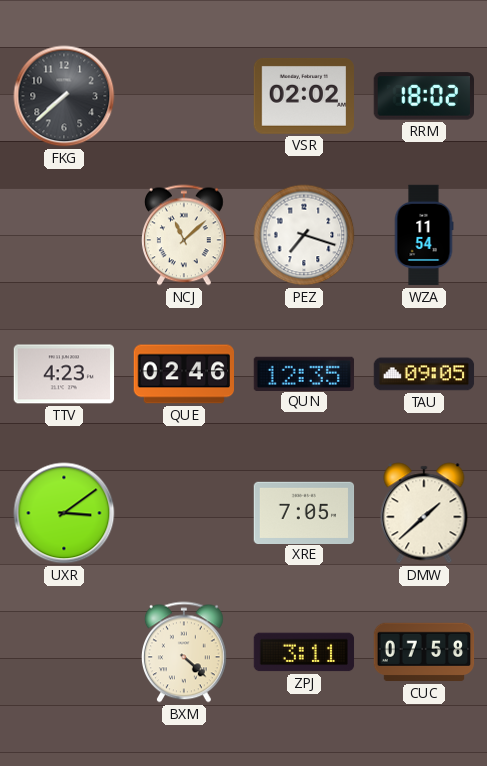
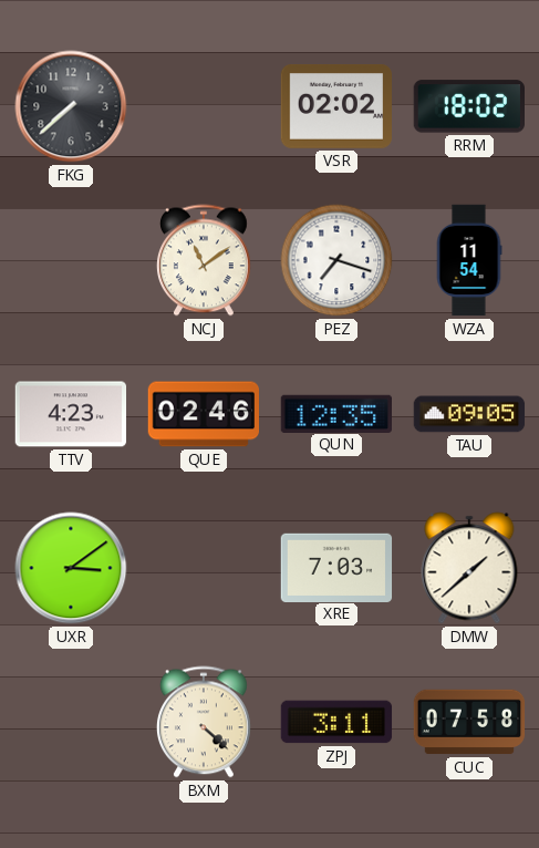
NCJ: 11:08 -> 11:09
XRE: 7:05 -> 7:03
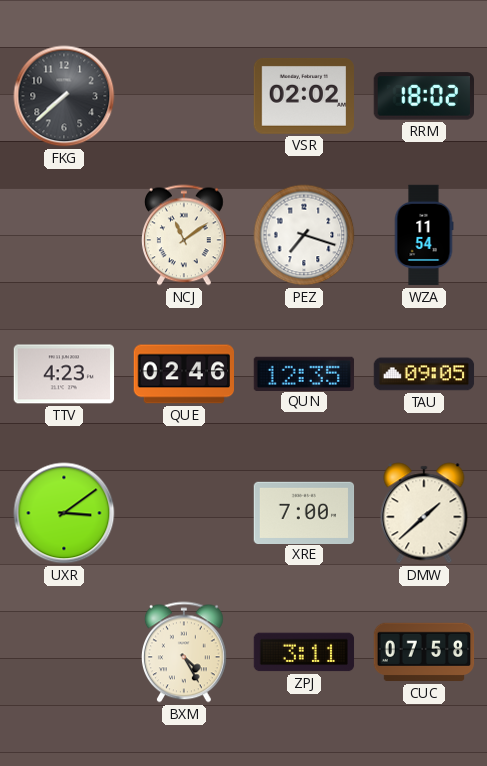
XRE: 7:03 -> 7:00
BXM: 4:22 -> 4:25
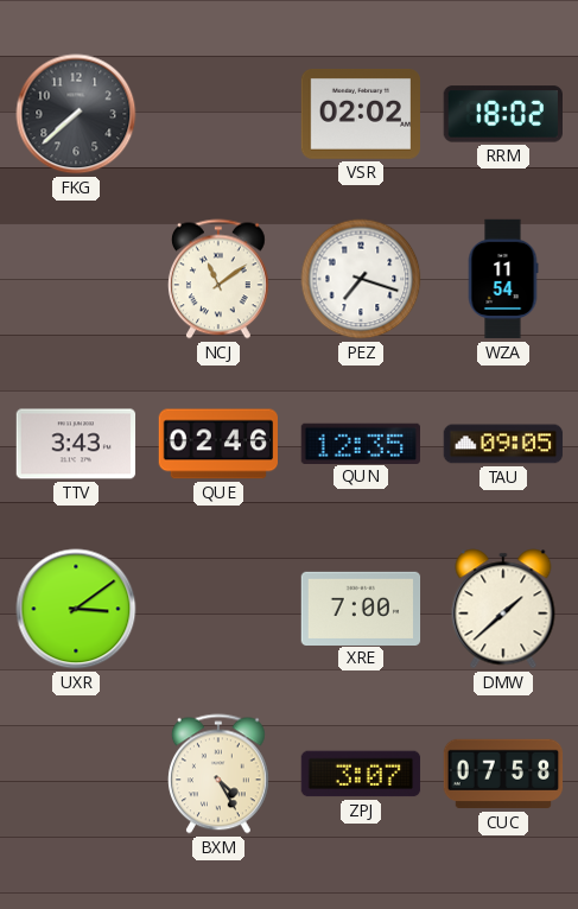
TTV: 4:23 -> 3:43
ZPJ: 3:11 -> 3:07
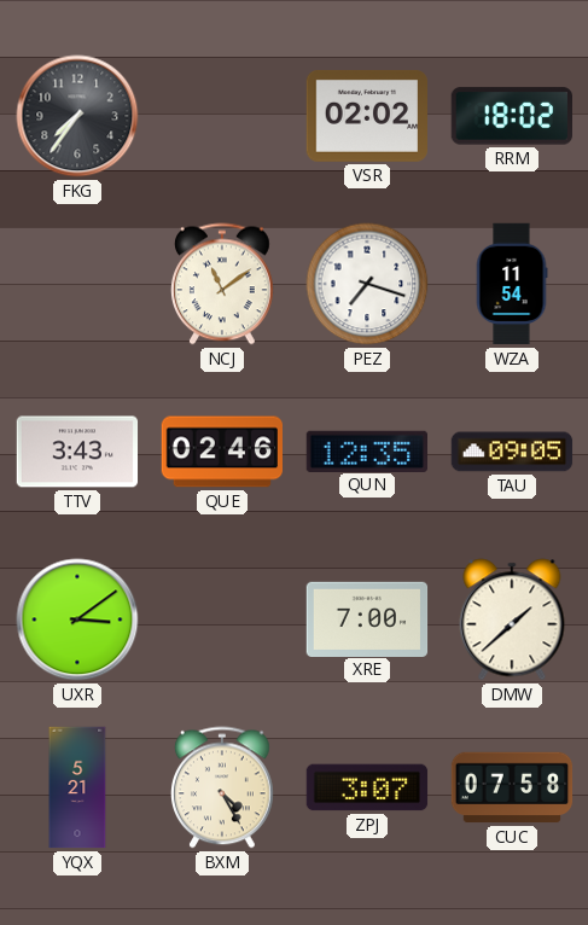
FKG: 7:38 -> 7:36
YQX: none -> 5:21
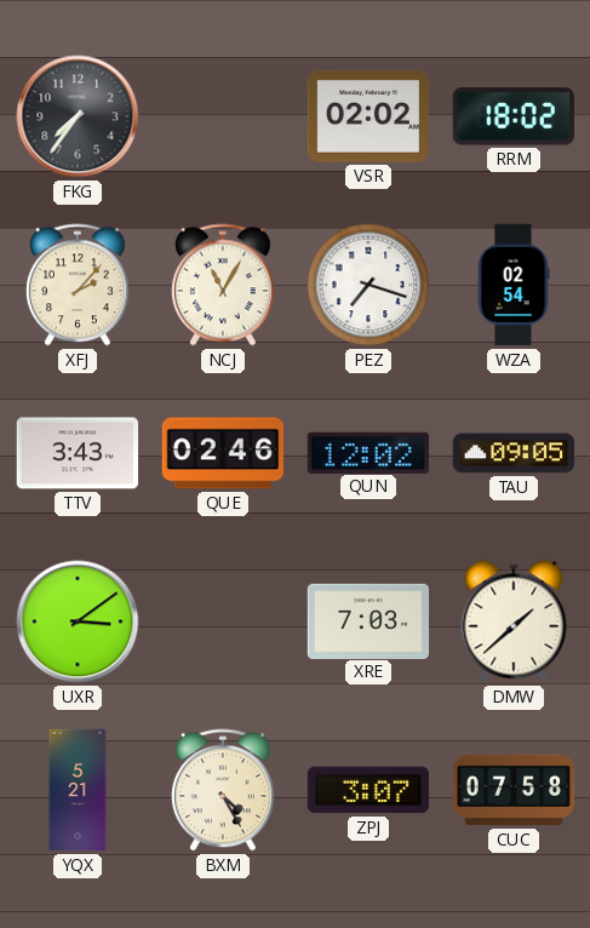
XFJ: none -> 2:07
NCJ: 11:09 -> 11:05
WZA: 11:54 -> 02:54
QUN: 12:35 -> 12:02
XRE: 7:00 -> 7:03
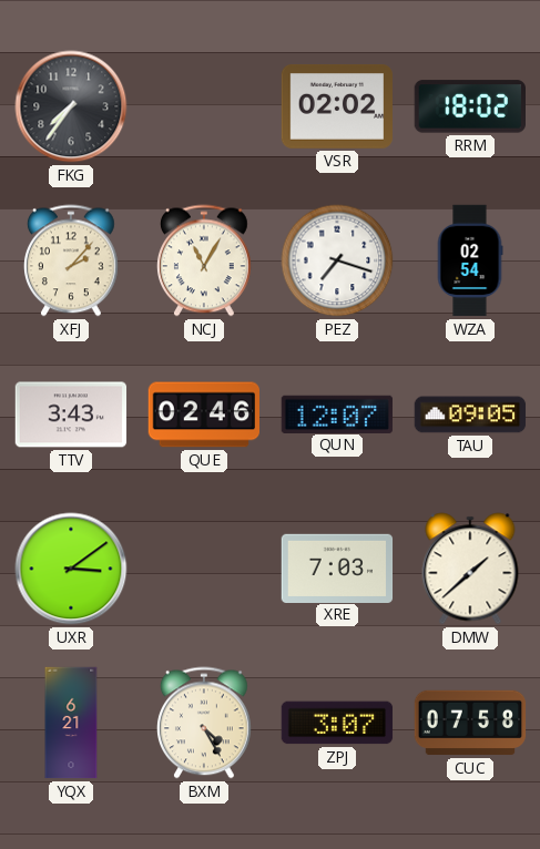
QUN: 12:02 -> 12:07
YQX: 5:21 -> 6:21
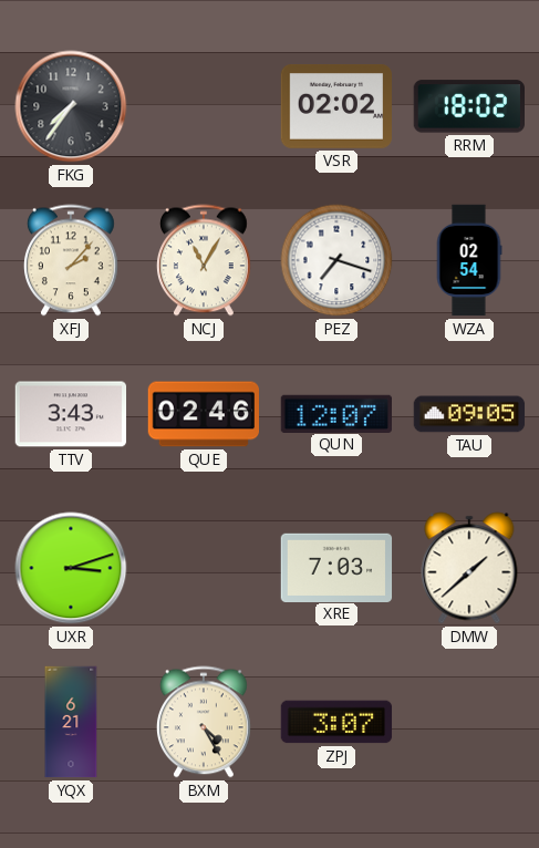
UXR: 3:09 -> 3:12
CUC: 07:58 -> none
